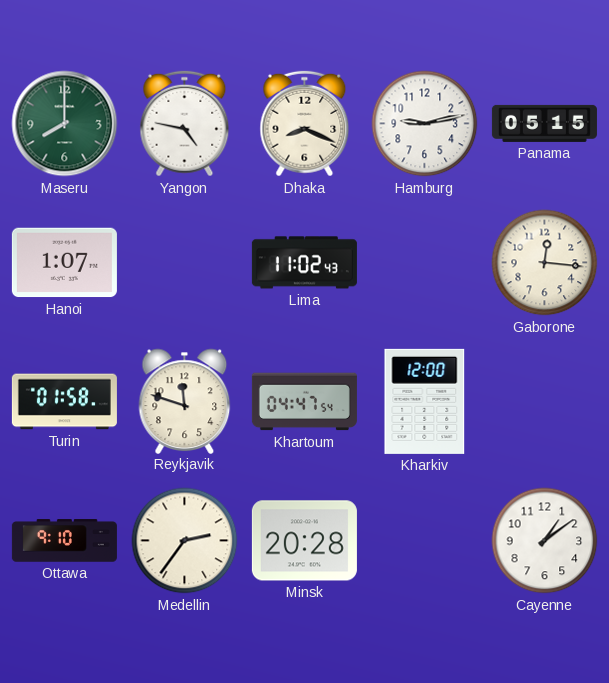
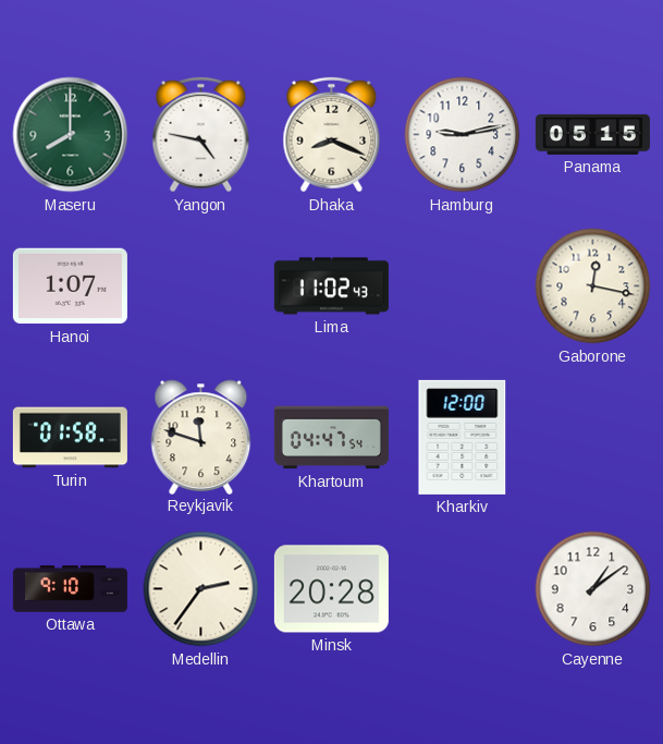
Gaborone: 12:16 -> 12:17
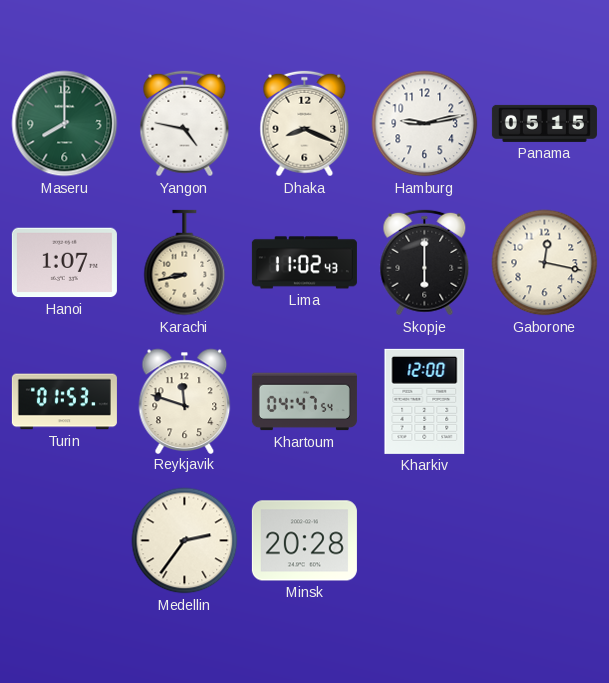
Karachi: none -> 8:43
Skopje: none -> 6:00
Turin: 01:58 -> 01:53
Ottawa: 9:10 -> none
Cayenne: 1:09 -> none
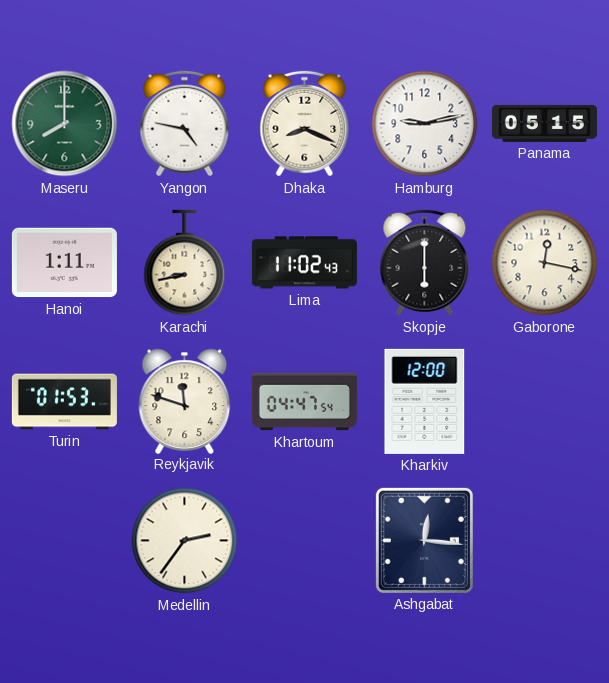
Hanoi: 1:07 -> 1:11
Minsk: 20:28 -> none
Ashgabat: none -> 12:16
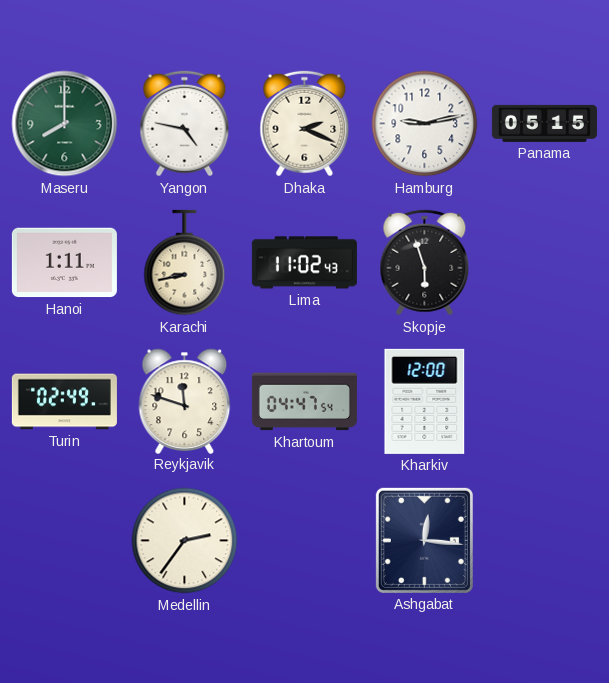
Dhaka: 8:19 -> 2:19
Skopje: 6:00 -> 5:57
Gaborone: 12:17 -> none
Turin: 01:53 -> 02:49
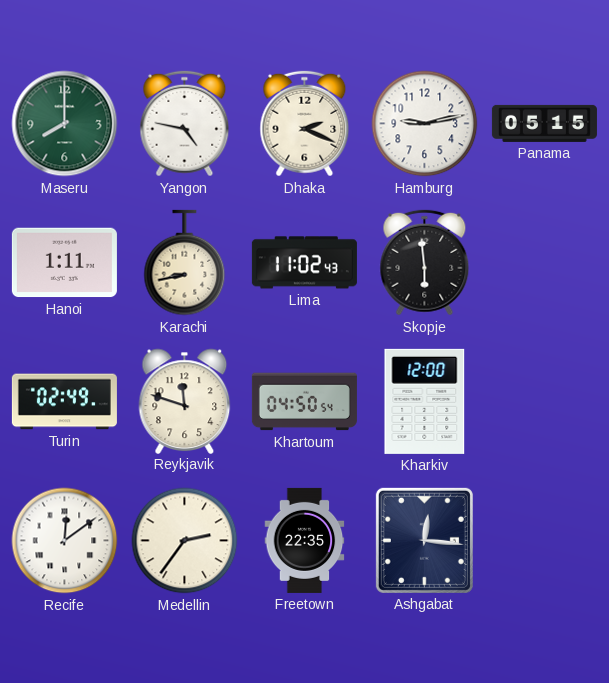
Skopje: 5:57 -> 5:59
Khartoum: 04:47 -> 04:50
Recife: none -> 12:09
Freetown: none -> 22:35
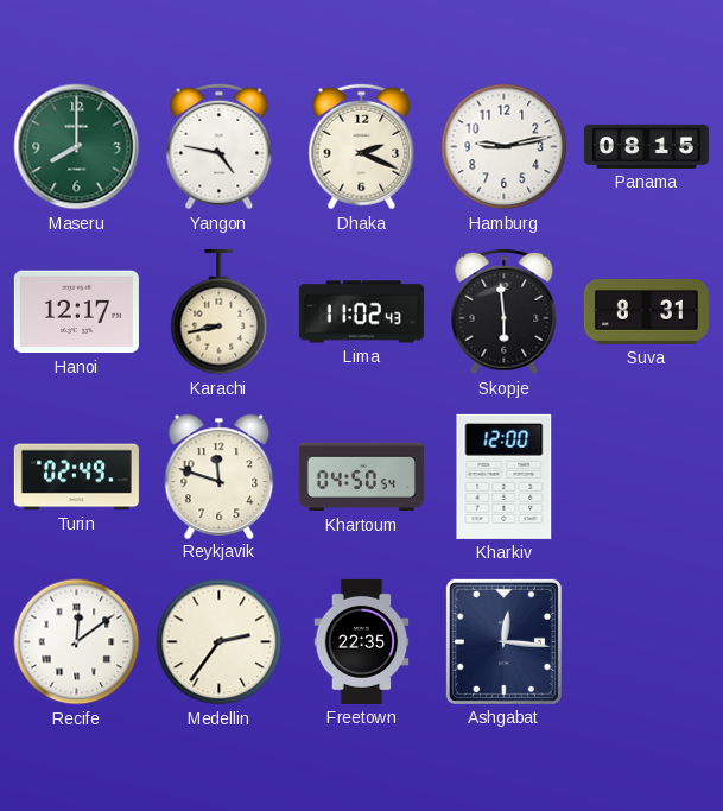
Panama: 05:15 -> 08:15
Hanoi: 1:11 -> 12:17
Suva: none -> 8:31
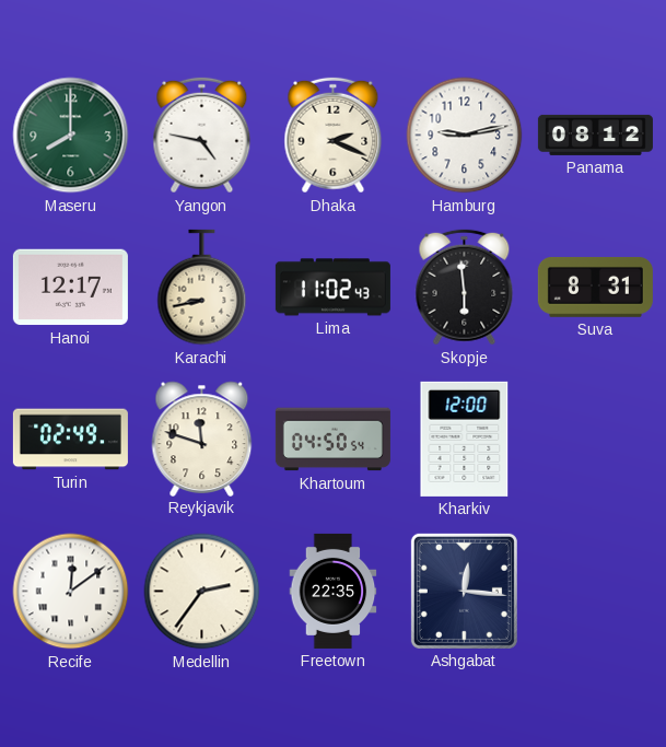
Panama: 08:15 -> 08:12
